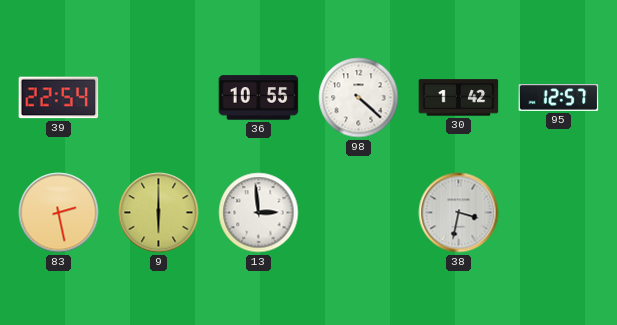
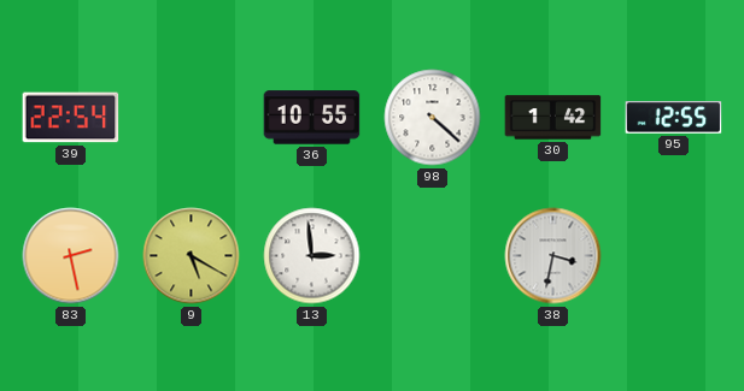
95: 12:57 -> 12:55
9: 6:00 -> 5:20
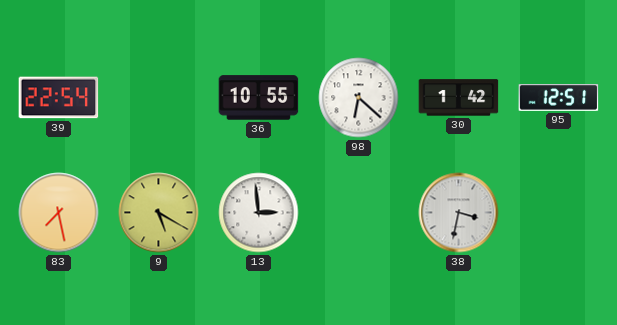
98: 4:22 -> 6:22
95: 12:55 -> 12:51
83: 2:28 -> 7:28
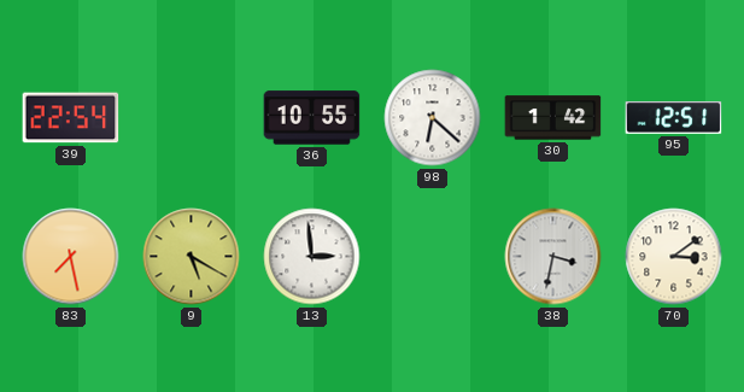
70: none -> 3:09
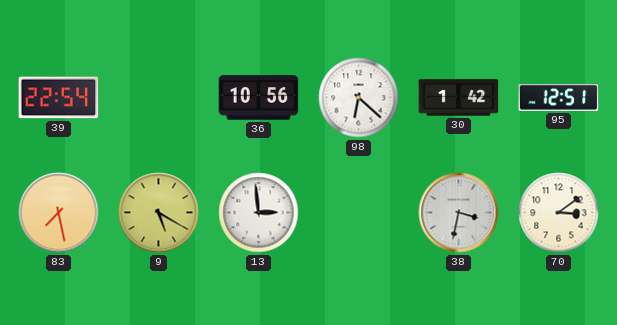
36: 10:55 -> 10:56
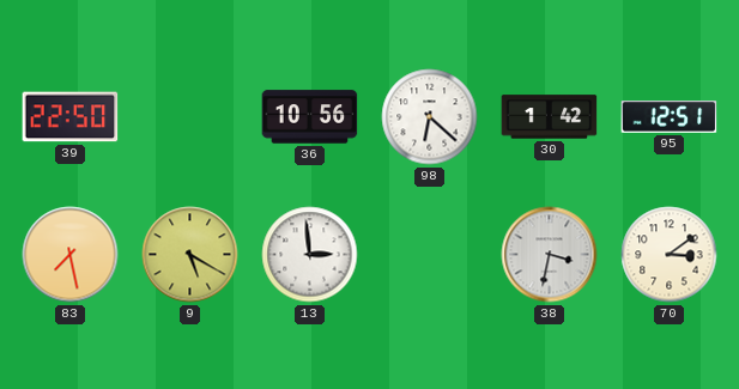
39: 22:54 -> 22:50
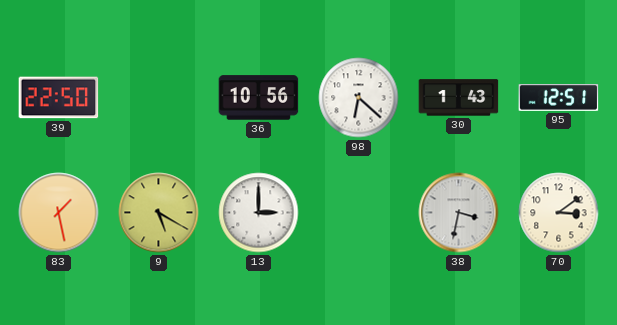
30: 1:42 -> 1:43
83: 7:28 -> 1:28
13: 2:59 -> 3:00
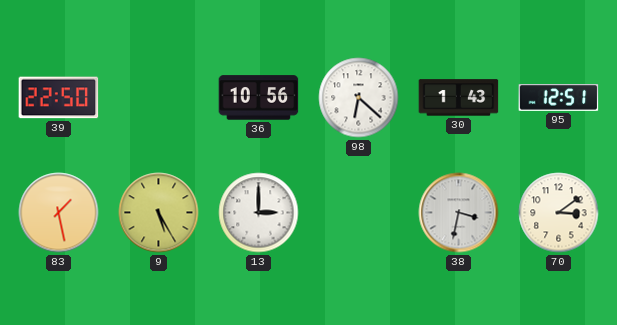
9: 5:20 -> 5:25
